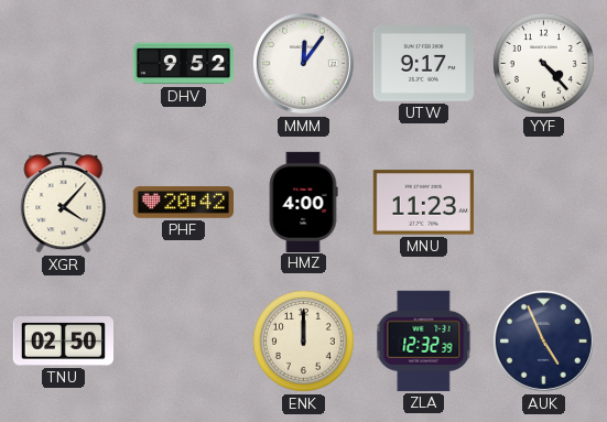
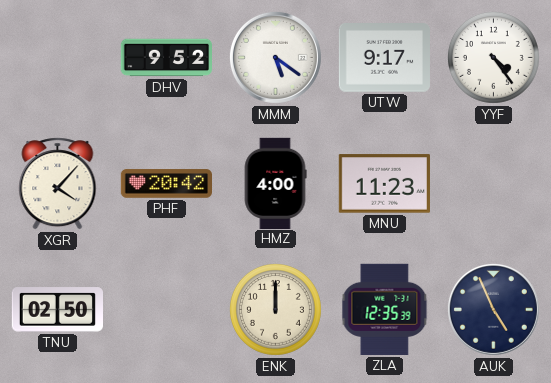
MMM: 12:06 -> 5:21
YYF: 4:23 -> 4:24
ZLA: 12:32 -> 12:35
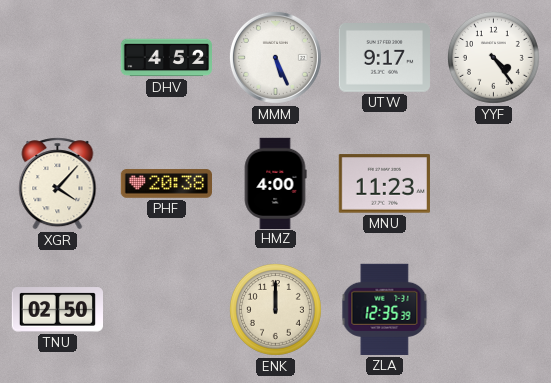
DHV: 9:52 -> 4:52
MMM: 5:21 -> 5:26
PHF: 20:42 -> 20:38
AUK: 4:56 -> none
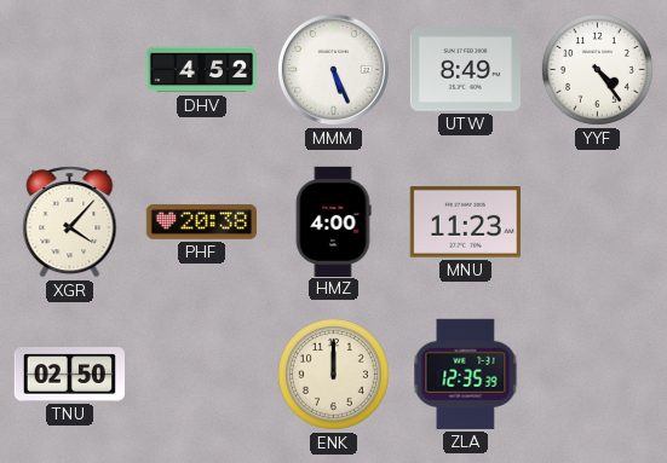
UTW: 9:17 -> 8:49
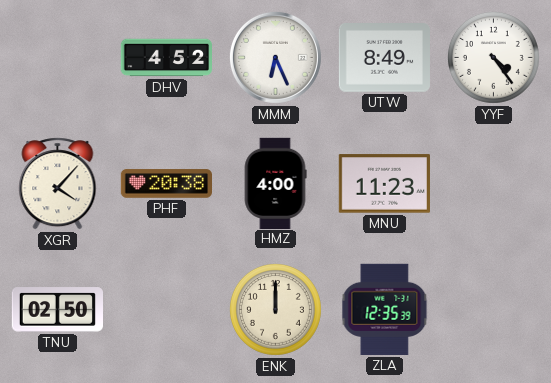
MMM: 5:26 -> 6:26
